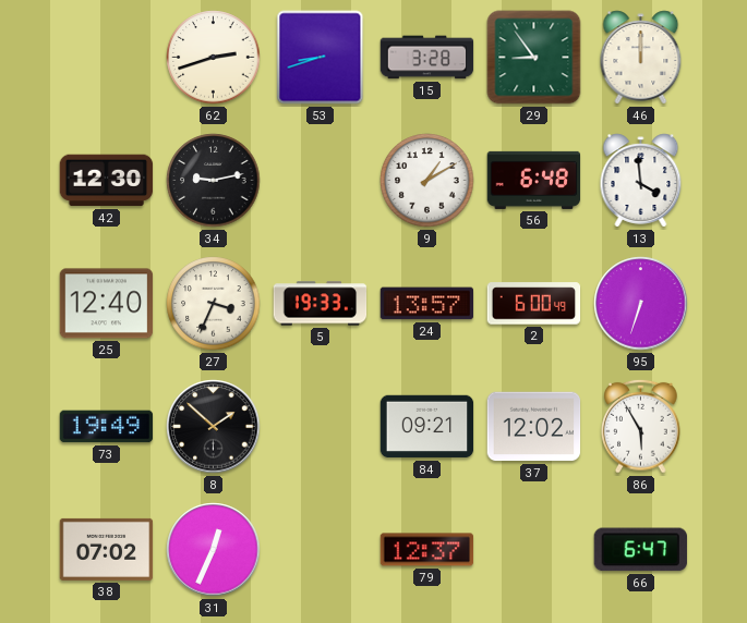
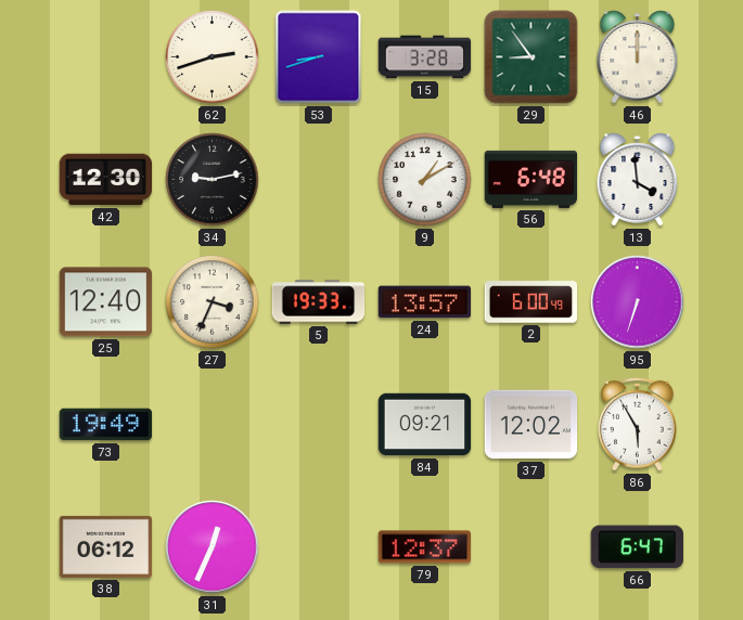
8: 1:52 -> none
38: 07:02 -> 06:12
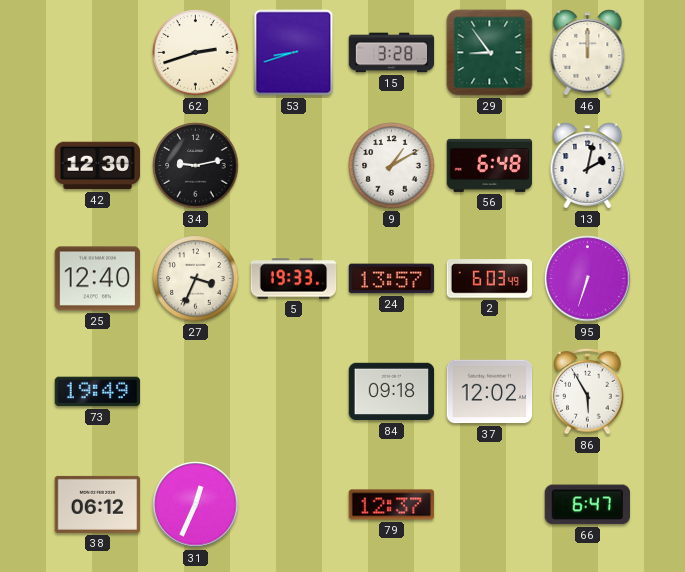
13: 3:59 -> 2:02
2: 6:00 -> 6:03
84: 09:21 -> 09:18
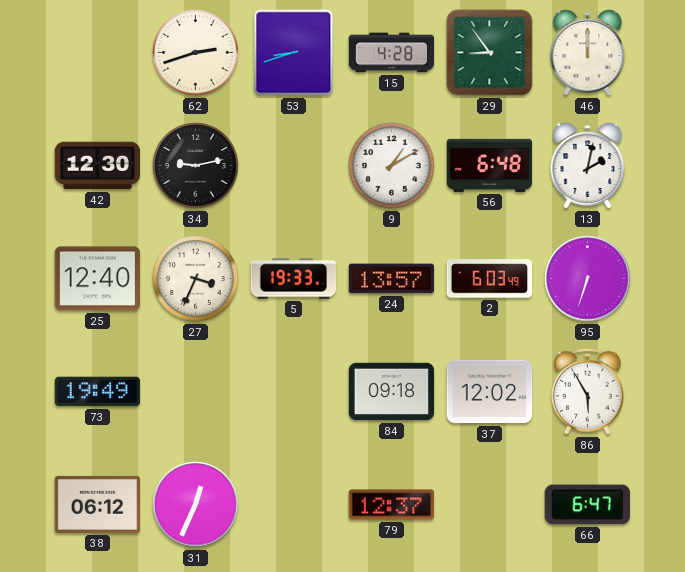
15: 3:28 -> 4:28
